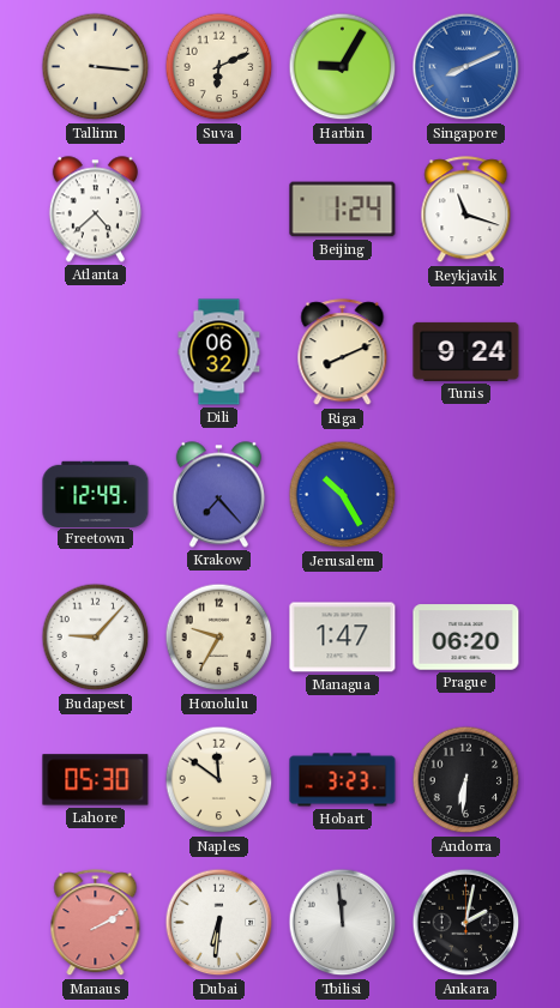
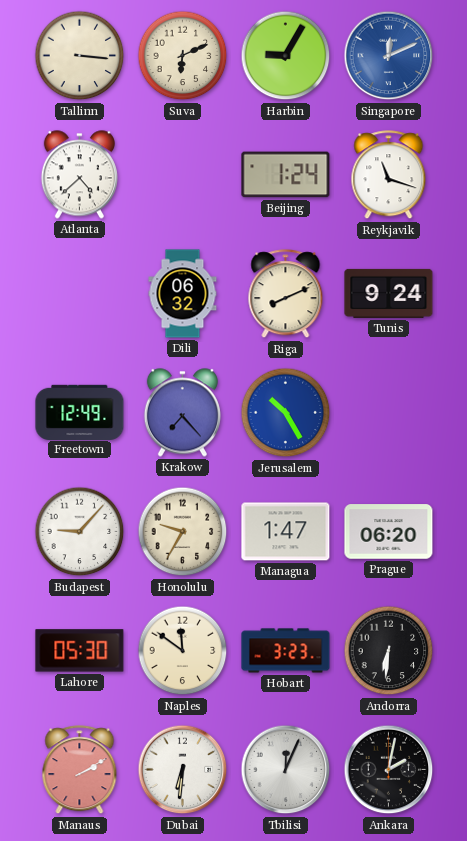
Singapore: 8:11 -> 12:11
Tbilisi: 11:59 -> 12:04
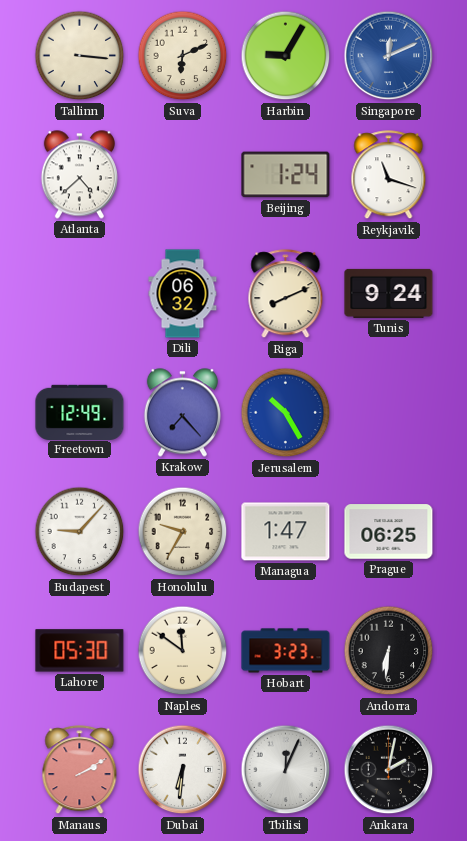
Prague: 06:20 -> 06:25
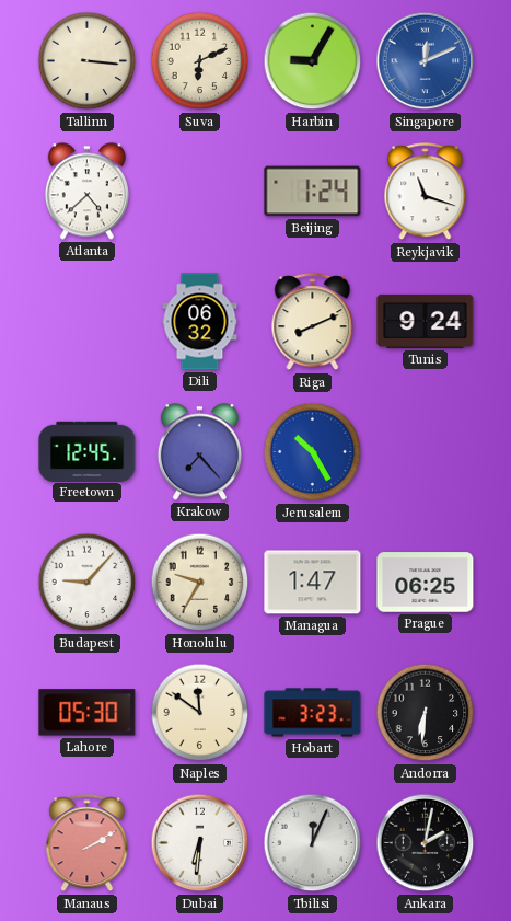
Freetown: 12:49 -> 12:45
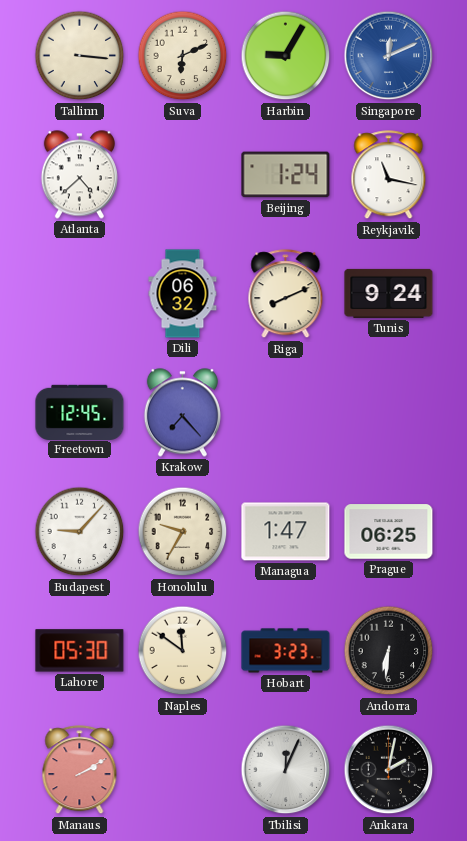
Reykjavik: 11:18 -> 11:17
Jerusalem: 10:25 -> none
Dubai: 6:31 -> none
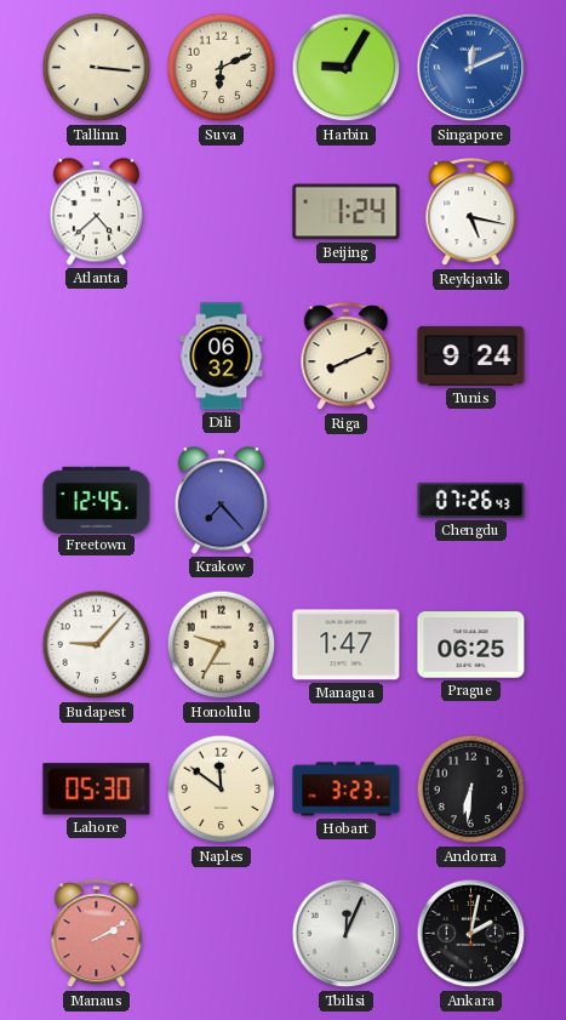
Reykjavik: 11:17 -> 5:17
Chengdu: none -> 07:26
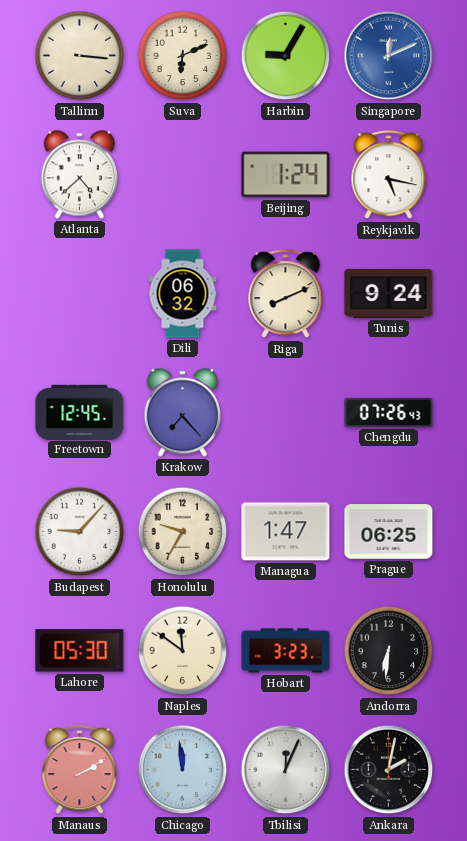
Chicago: none -> 11:59
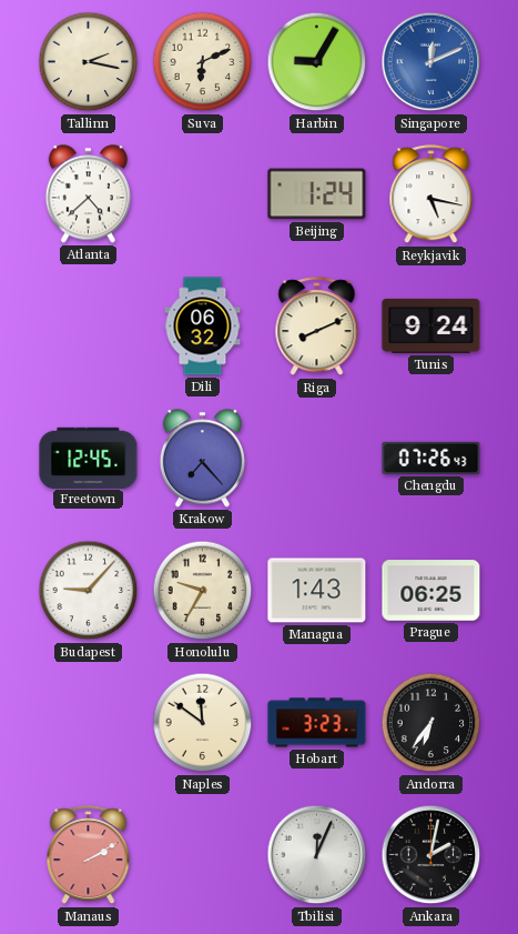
Tallinn: 3:16 -> 2:17
Managua: 1:47 -> 1:43
Lahore: 05:30 -> none
Andorra: 6:31 -> 6:36
Chicago: 11:59 -> none
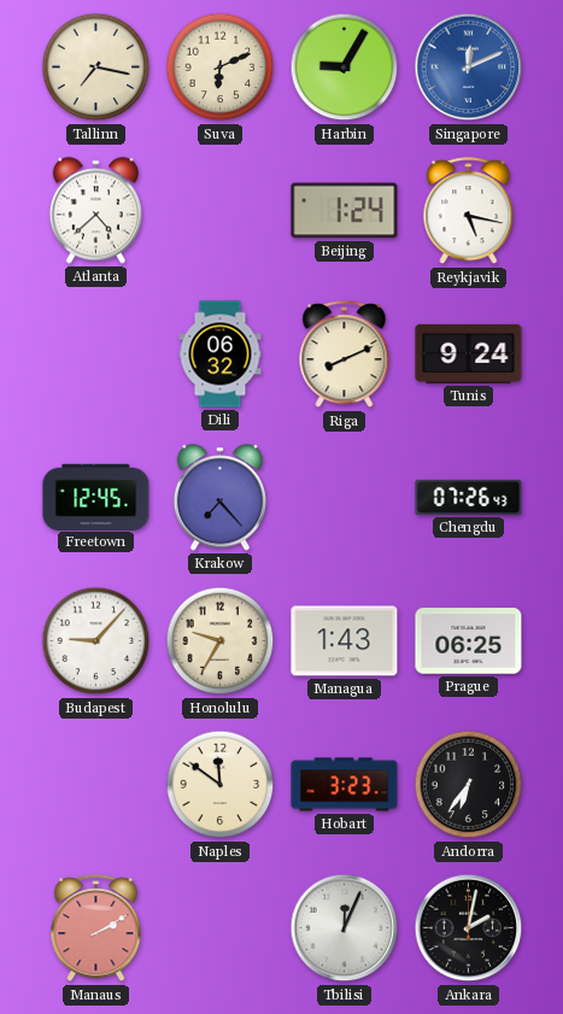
Tallinn: 2:17 -> 7:17
